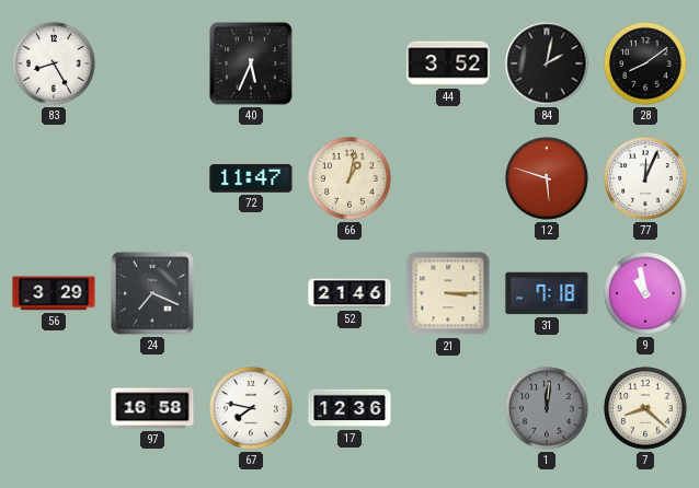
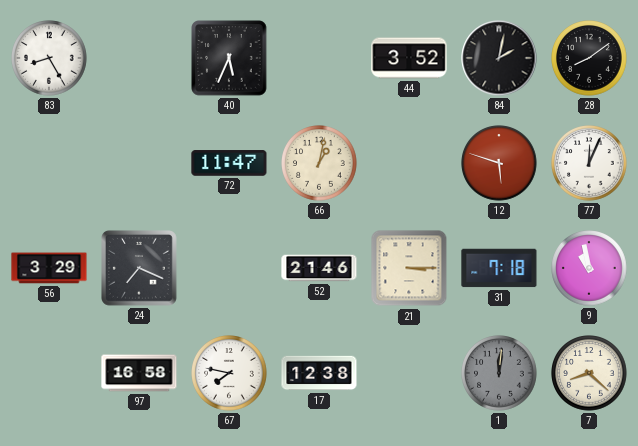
17: 12:36 -> 12:38
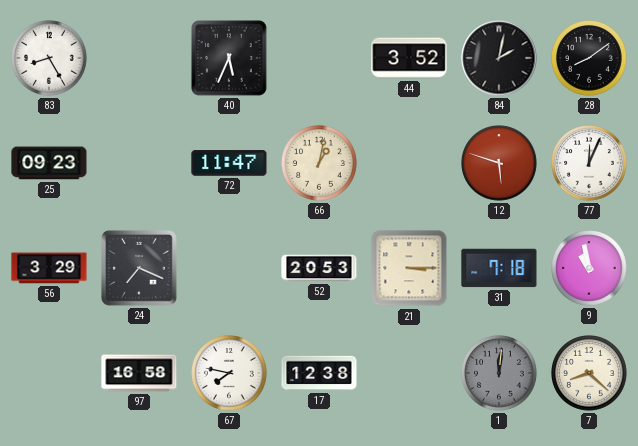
25: none -> 09:23
52: 21:46 -> 20:53
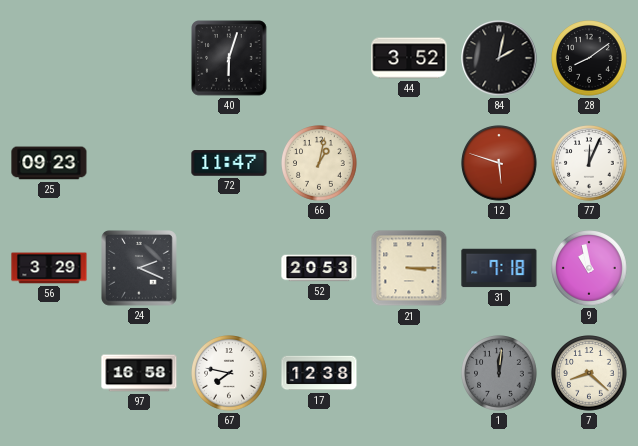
83: 8:25 -> none
40: 5:34 -> 6:03
24: 7:19 -> 2:19
